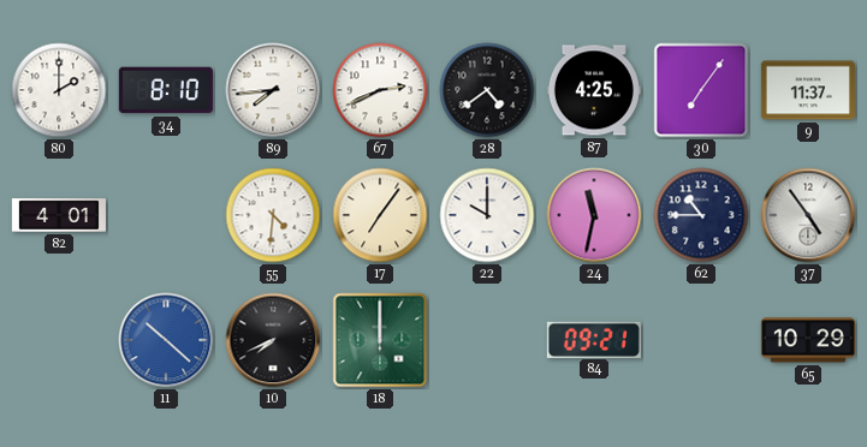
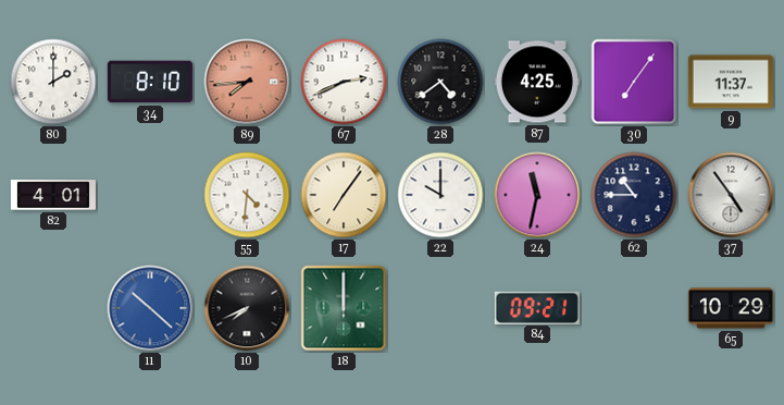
89 dial: white -> salmon
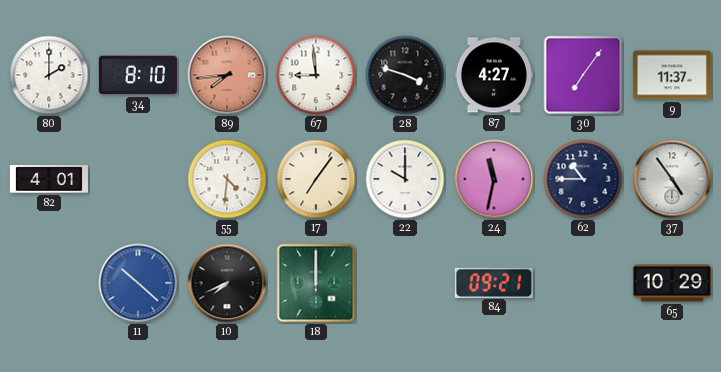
67: 2:41 -> 8:59
28: 4:39 -> 3:48
87: 4:25 -> 4:27
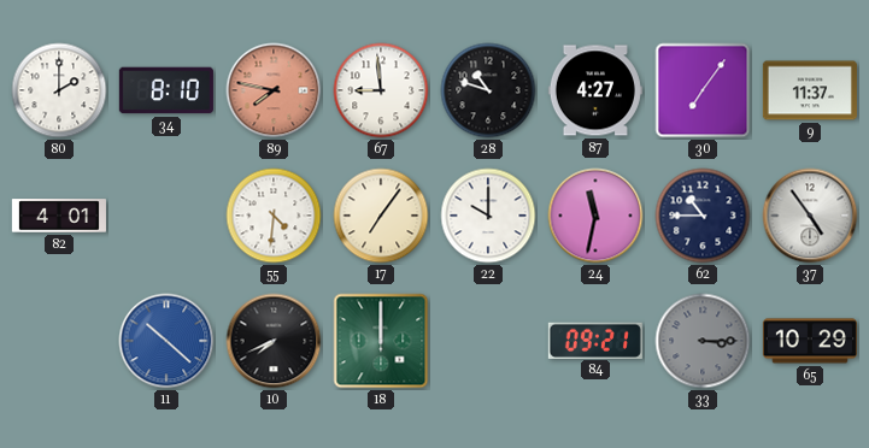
89: 7:44 -> 7:47
28: 3:48 -> 10:48
33: none -> 3:15
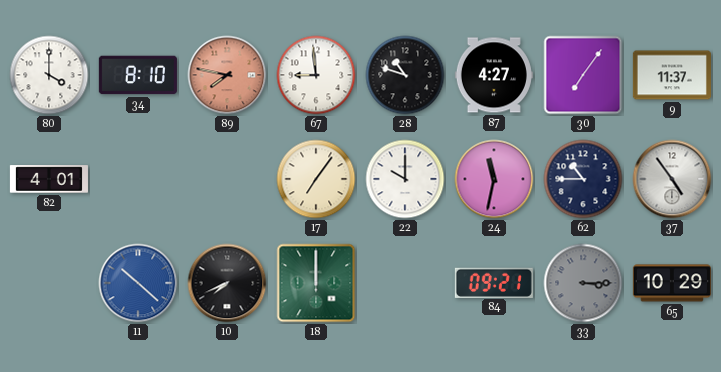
80: 2:00 -> 4:00
55: 4:31 -> none
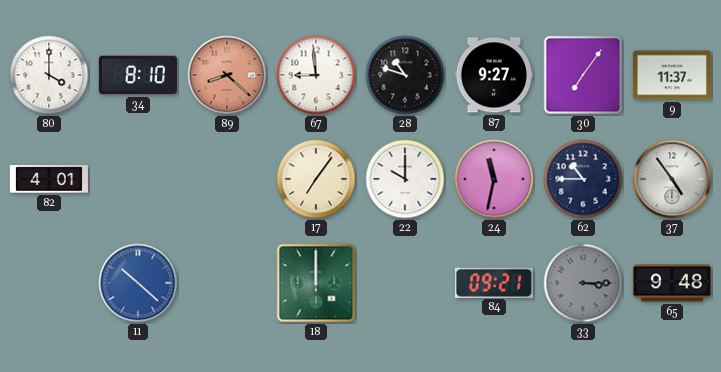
89: 7:47 -> 8:22
87: 4:27 -> 9:27
10: 7:41 -> none
65: 10:29 -> 9:48
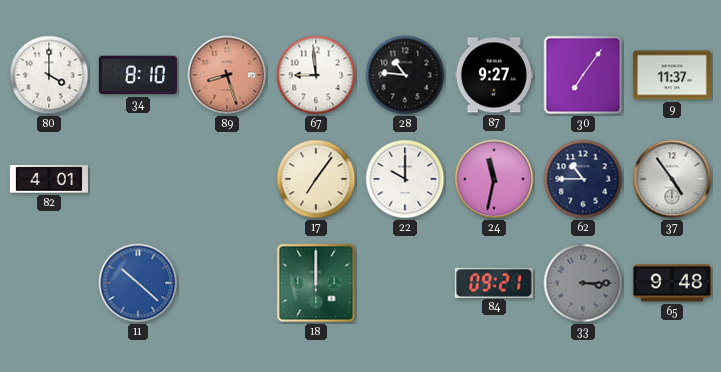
89: 8:22 -> 8:27
28: 10:48 -> 10:46
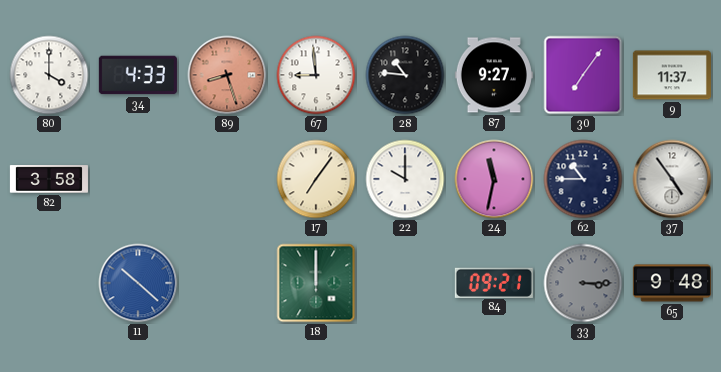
34: 8:10 -> 4:33
82: 4:01 -> 3:58
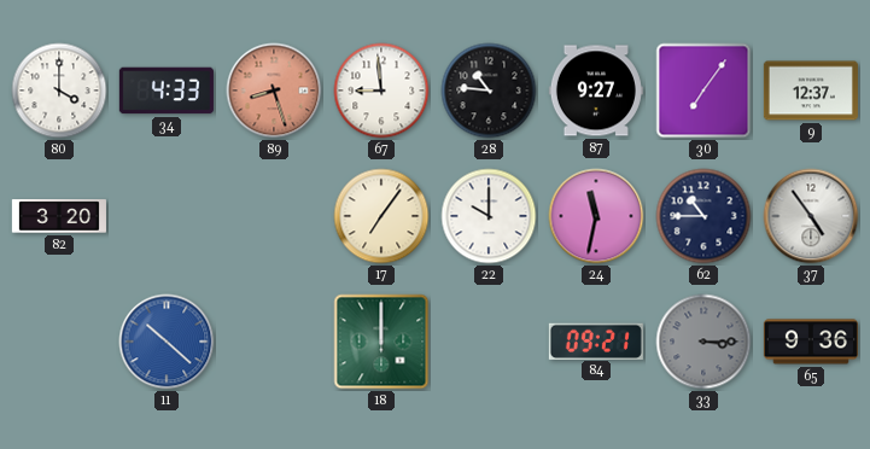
9: 11:37 -> 12:37
82: 3:58 -> 3:20
65: 9:48 -> 9:36
